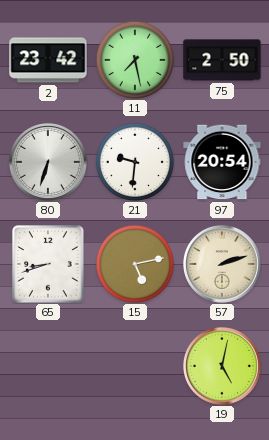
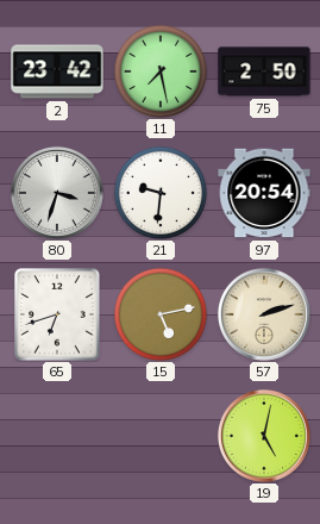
80: 6:33 -> 3:33
65: 8:42 -> 6:42
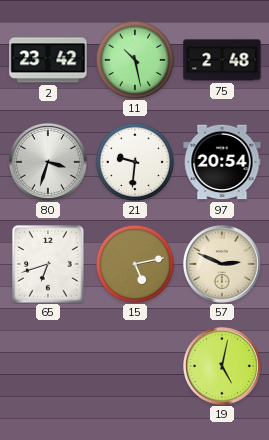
11: 7:28 -> 10:28
75: 2:50 -> 2:48
57: 2:12 -> 2:49
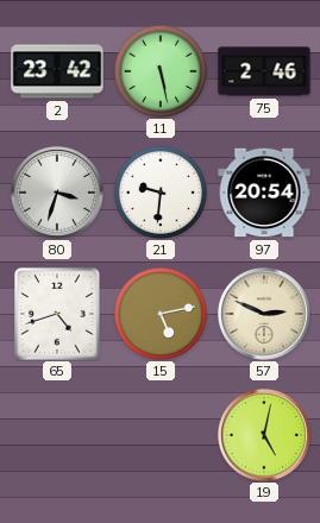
11: 10:28 -> 5:28
75: 2:48 -> 2:46
65: 6:42 -> 4:42
